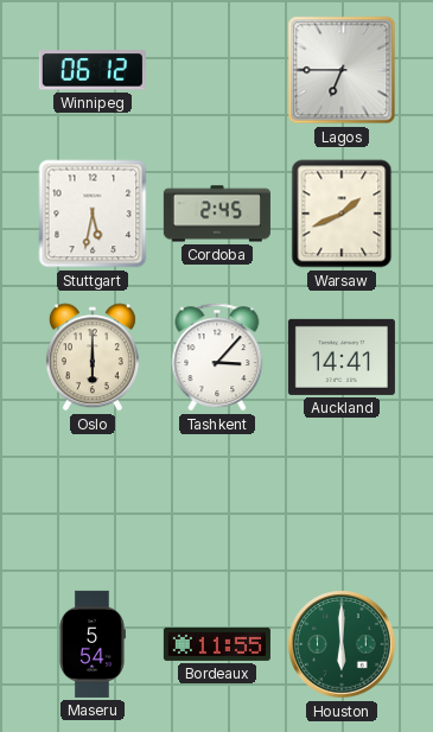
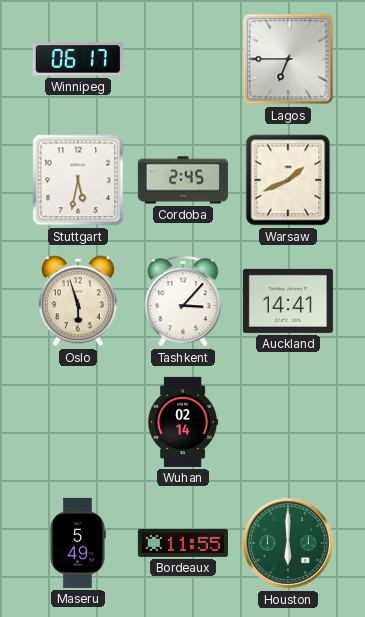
Winnipeg: 06:12 -> 06:17
Oslo: 6:00 -> 5:57
Wuhan: none -> 02:14
Maseru: 5:54 -> 5:49
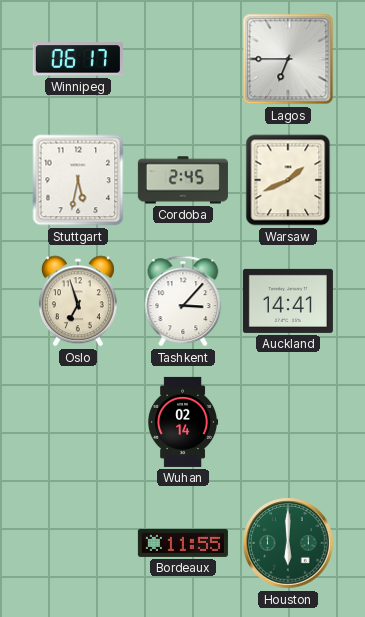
Oslo: 5:57 -> 6:57
Maseru: 5:49 -> none
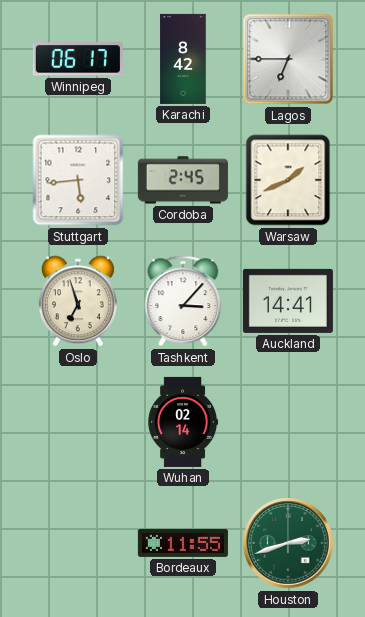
Karachi: none -> 8:42
Stuttgart: 5:32 -> 5:44
Houston: 6:00 -> 2:42
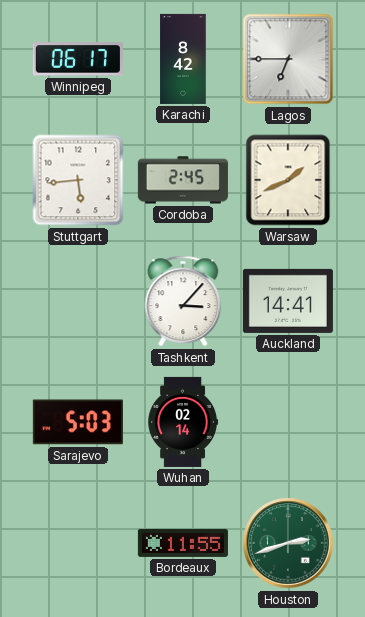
Oslo: 6:57 -> none
Sarajevo: none -> 5:03
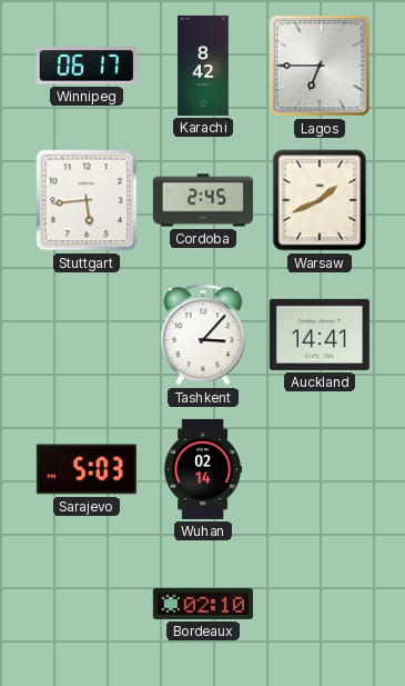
Bordeaux: 11:55 -> 02:10
Houston: 2:42 -> none
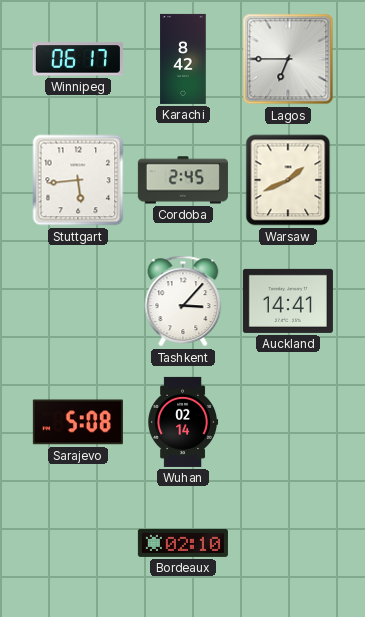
Sarajevo: 5:03 -> 5:08
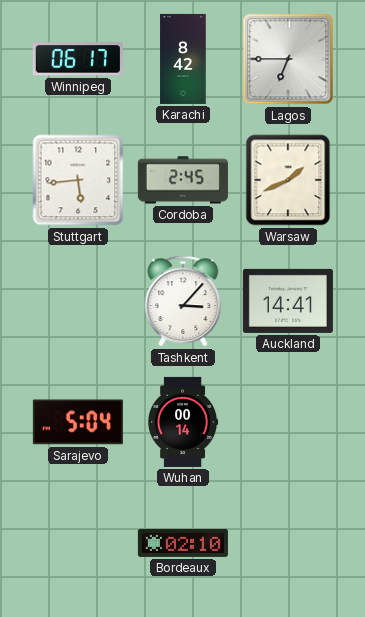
Sarajevo: 5:08 -> 5:04
Wuhan: 02:14 -> 00:14
